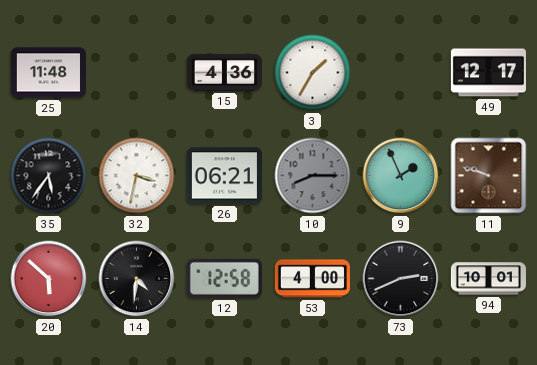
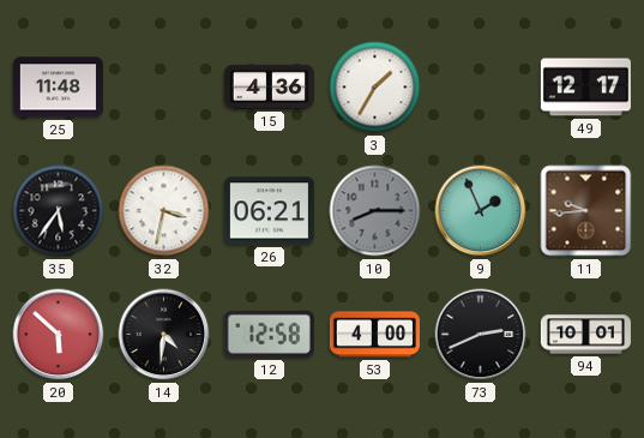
11: 9:48 -> 9:44
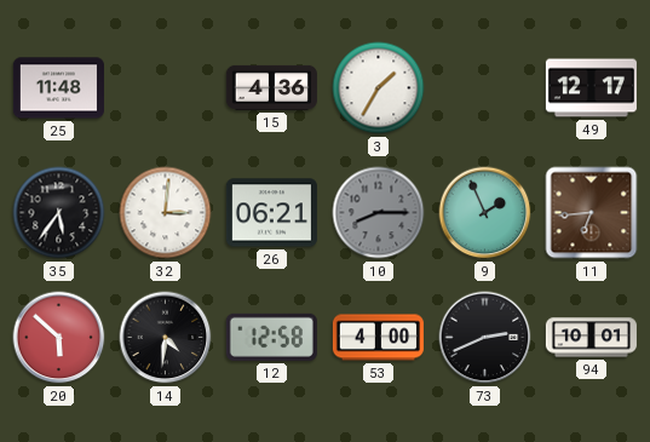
32: 3:32 -> 3:01
11: 9:44 -> 6:44
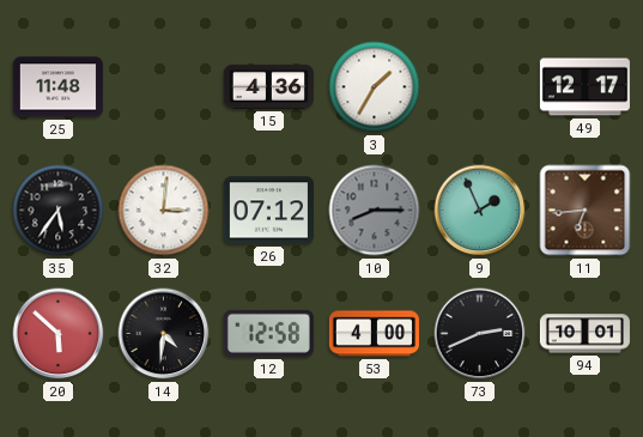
26: 06:21 -> 07:12
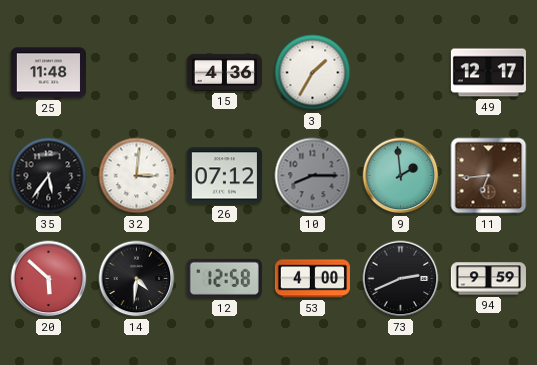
9: 1:56 -> 1:59
94: 10:01 -> 9:59
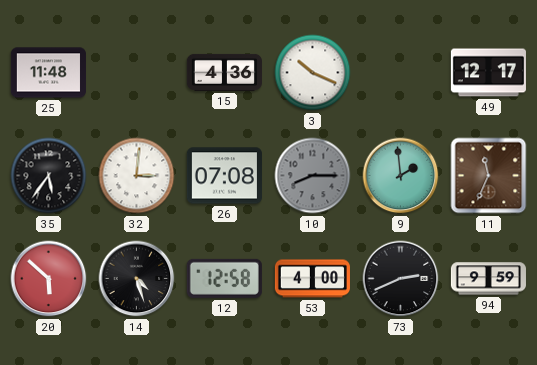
3: 1:35 -> 10:19
26: 07:12 -> 07:08
11: 6:44 -> 11:34
14: 4:31 -> 4:27
